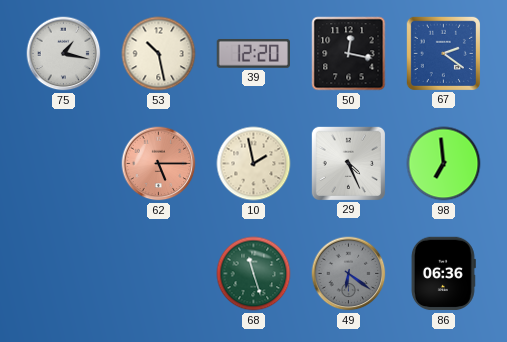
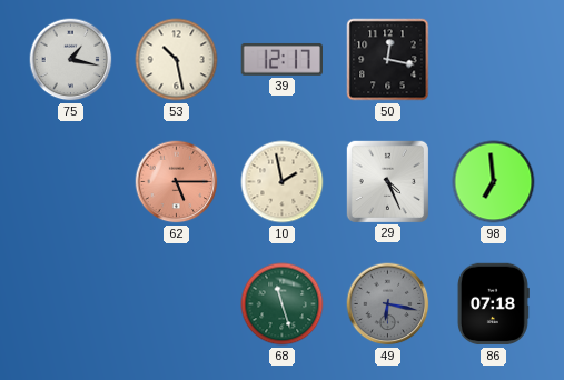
39: 12:20 -> 12:17
67: 2:21 -> none
49: 6:21 -> 6:17
86: 06:36 -> 07:18
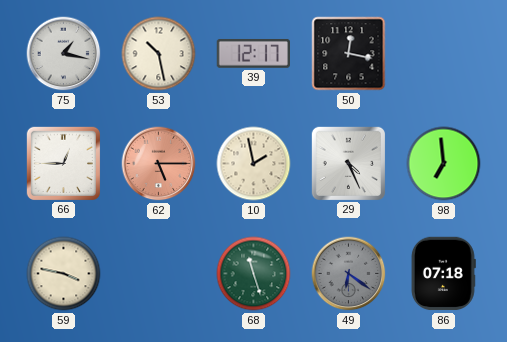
66: none -> 12:45
59: none -> 3:47
49: 6:17 -> 6:21
